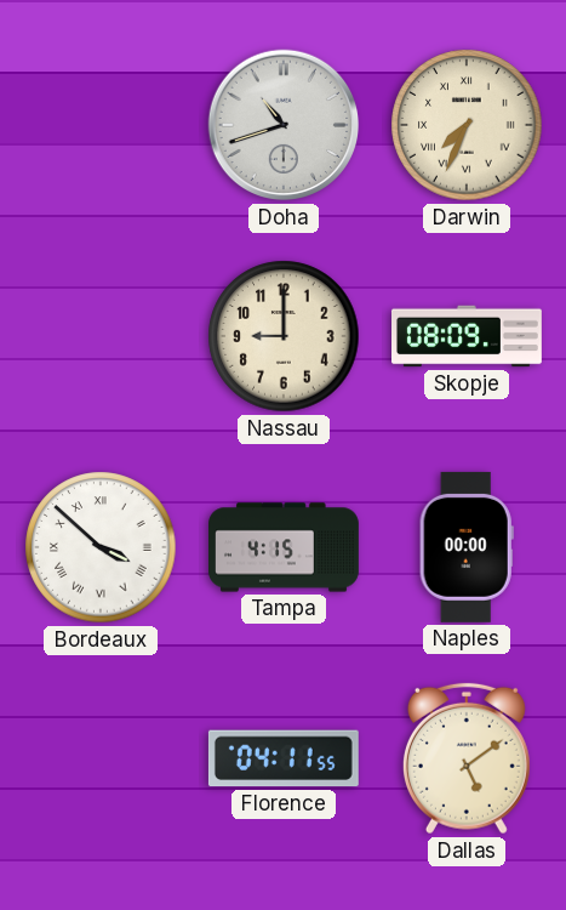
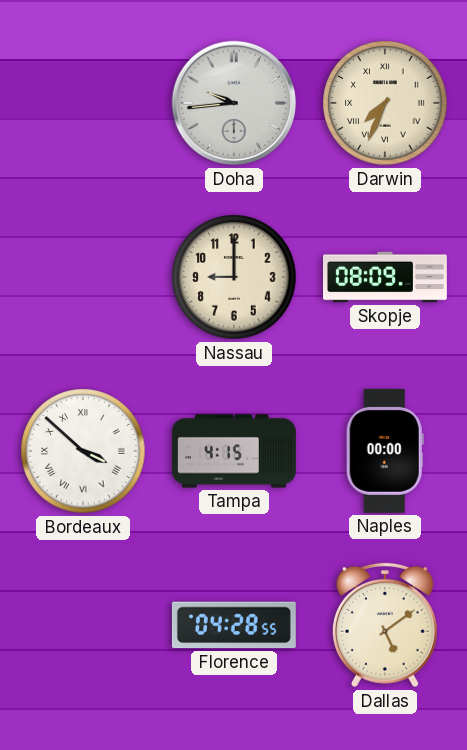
Doha: 10:42 -> 9:44
Florence: 04:11 -> 04:28
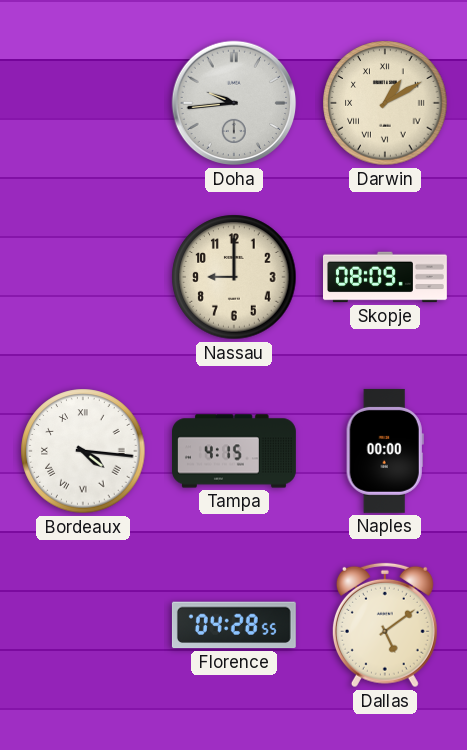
Darwin: 7:34 -> 1:10
Bordeaux: 3:52 -> 4:16
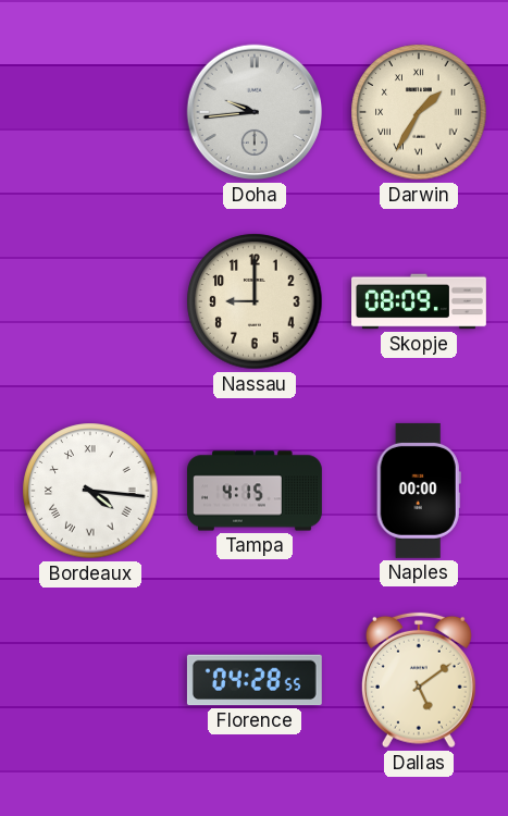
Darwin: 1:10 -> 1:35
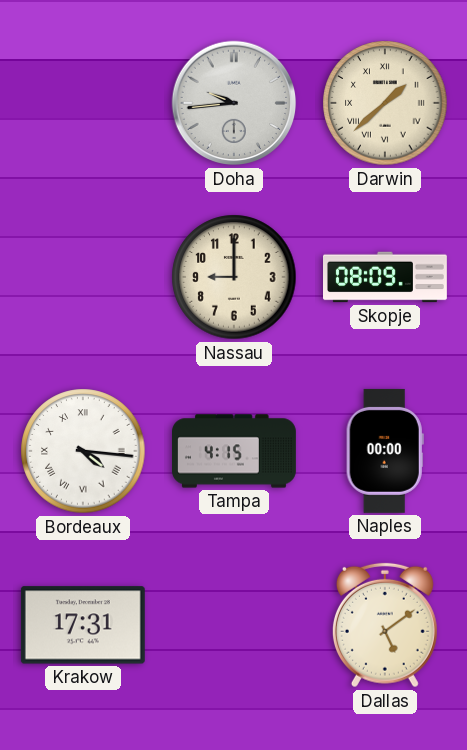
Darwin: 1:35 -> 1:38
Krakow: none -> 17:31
Florence: 04:28 -> none
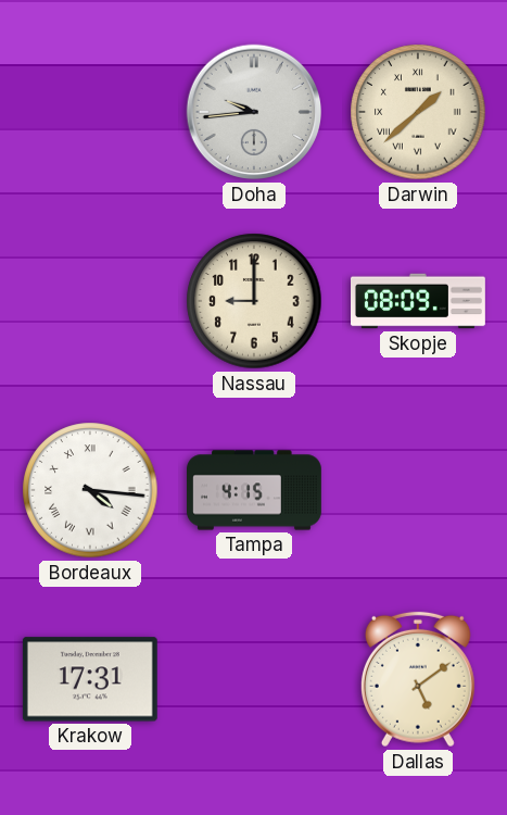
Naples: 00:00 -> none
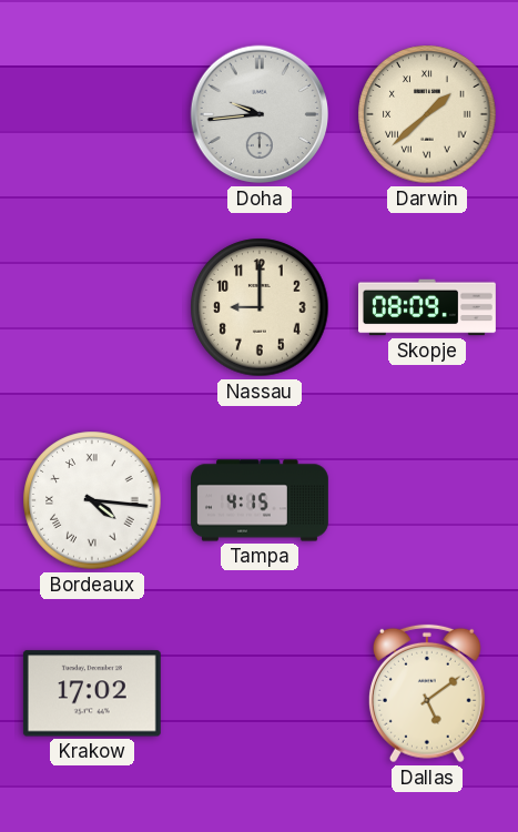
Krakow: 17:31 -> 17:02
